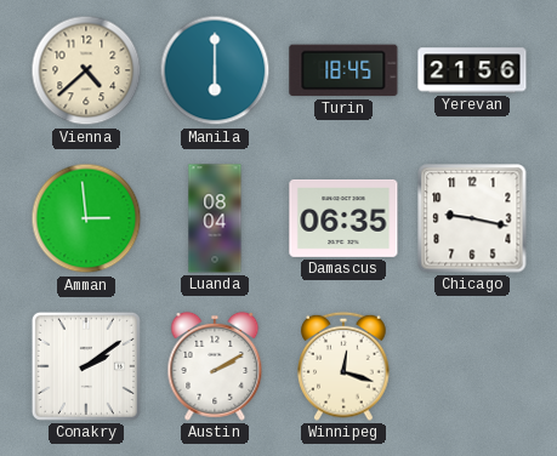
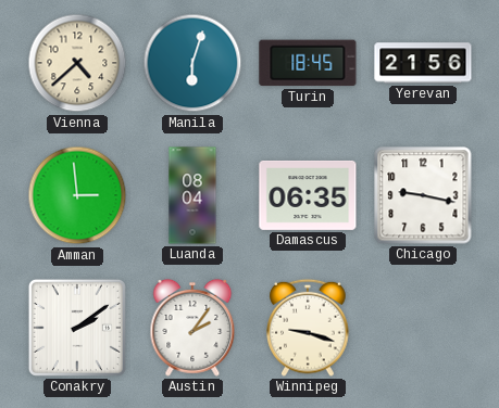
Manila: 6:00 -> 6:03
Austin: 2:10 -> 2:06
Winnipeg: 12:18 -> 9:18
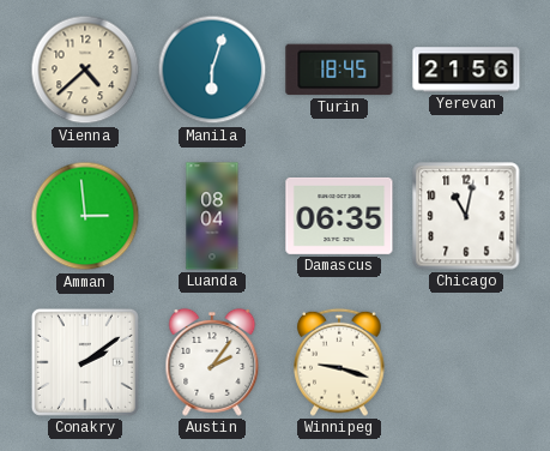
Chicago: 9:17 -> 11:02
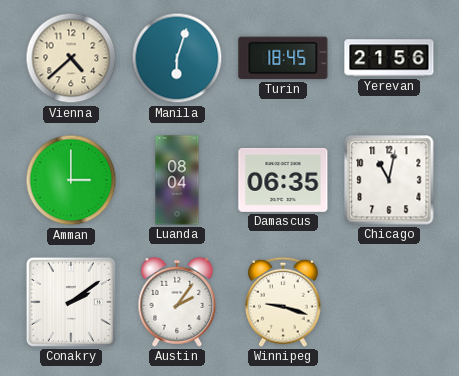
Amman: 2:59 -> 3:00
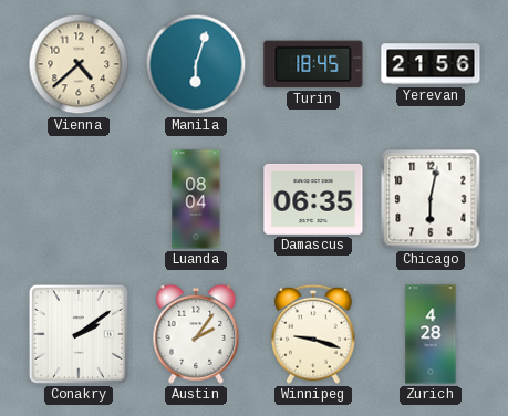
Amman: 3:00 -> none
Chicago: 11:02 -> 6:02
Zurich: none -> 4:28
